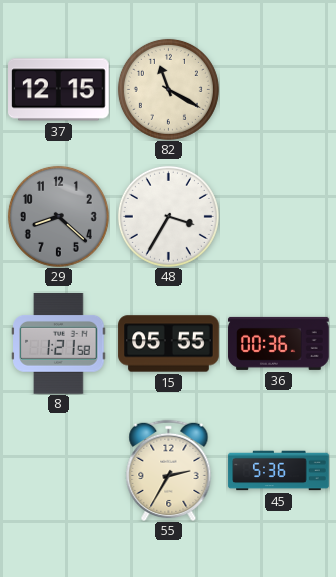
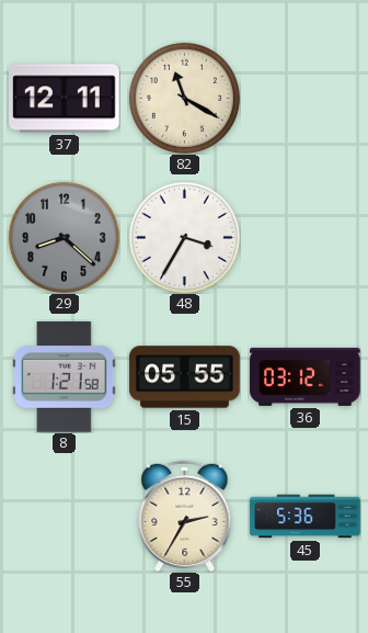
37: 12:15 -> 12:11
36: 00:36 -> 03:12
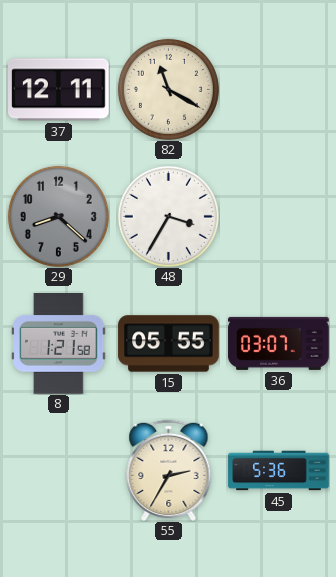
36: 03:12 -> 03:07
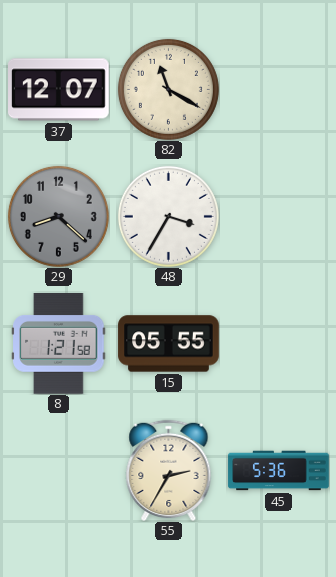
37: 12:11 -> 12:07
36: 03:07 -> none
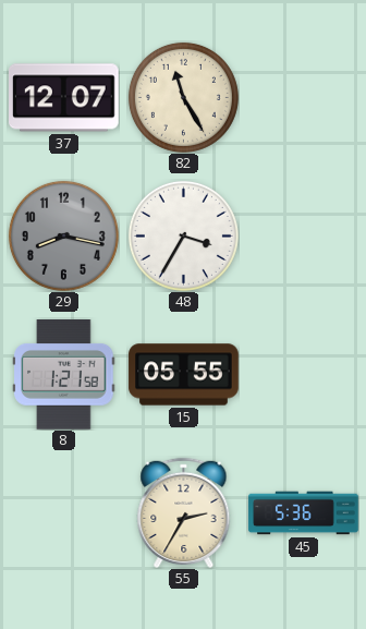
82: 11:20 -> 11:25
29: 8:22 -> 8:17
